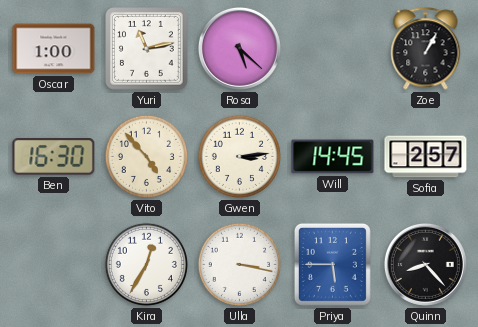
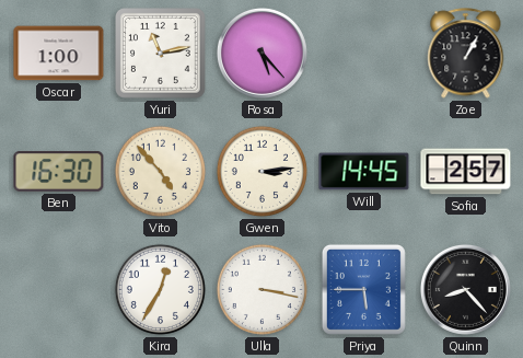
Rosa: 5:22 -> 5:23
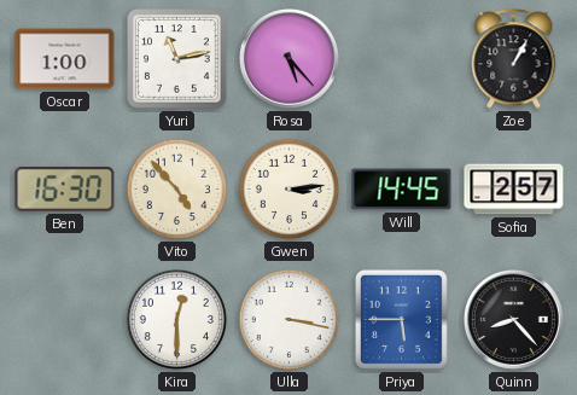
Kira: 12:35 -> 12:30
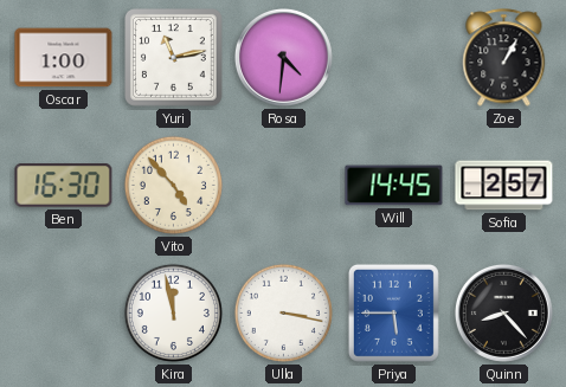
Rosa: 5:23 -> 4:31
Gwen: 3:14 -> none
Kira: 12:30 -> 11:58
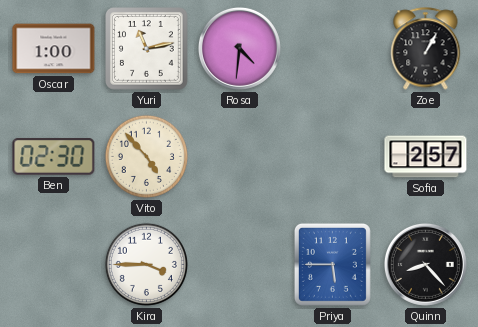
Ben: 16:30 -> 02:30
Will: 14:45 -> none
Kira: 11:58 -> 3:45
Ulla: 3:17 -> none
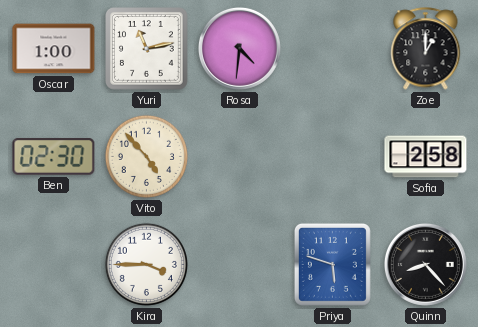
Zoe: 1:05 -> 1:00
Sofia: 2:57 -> 2:58
Priya: 5:45 -> 5:48
